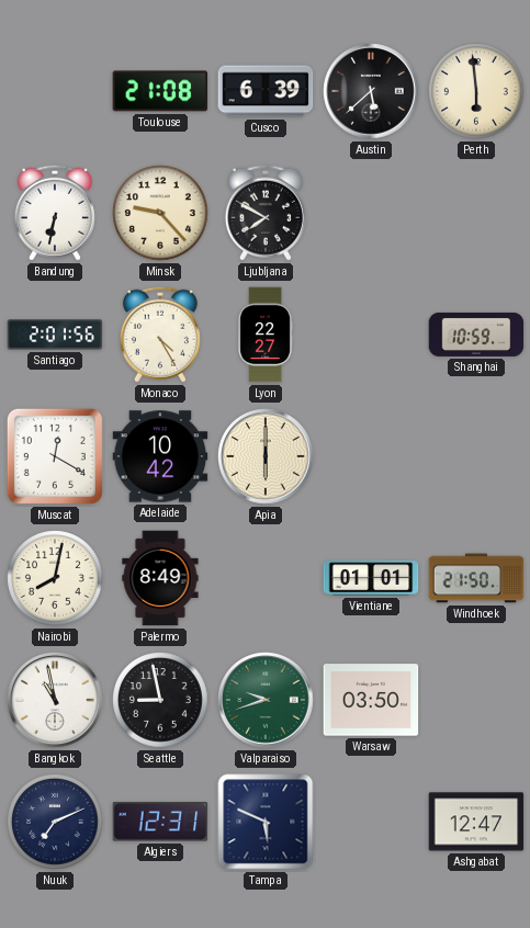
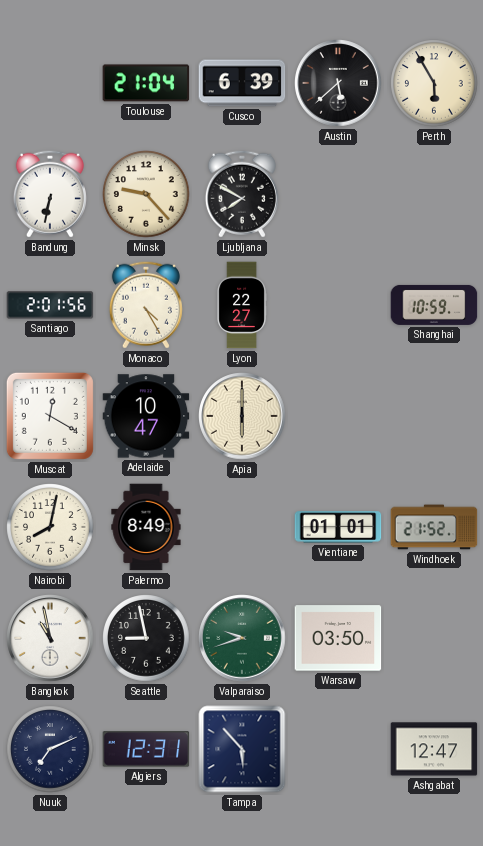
Toulouse: 21:08 -> 21:04
Perth: 5:59 -> 5:55
Adelaide: 10:42 -> 10:47
Windhoek: 21:50 -> 21:52
Tampa: 5:49 -> 5:53
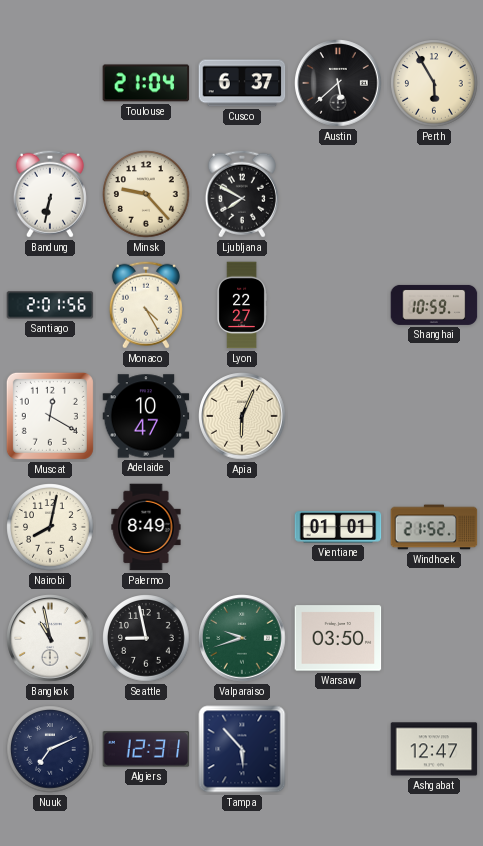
Cusco: 6:39 -> 6:37
Apia: 6:00 -> 6:04
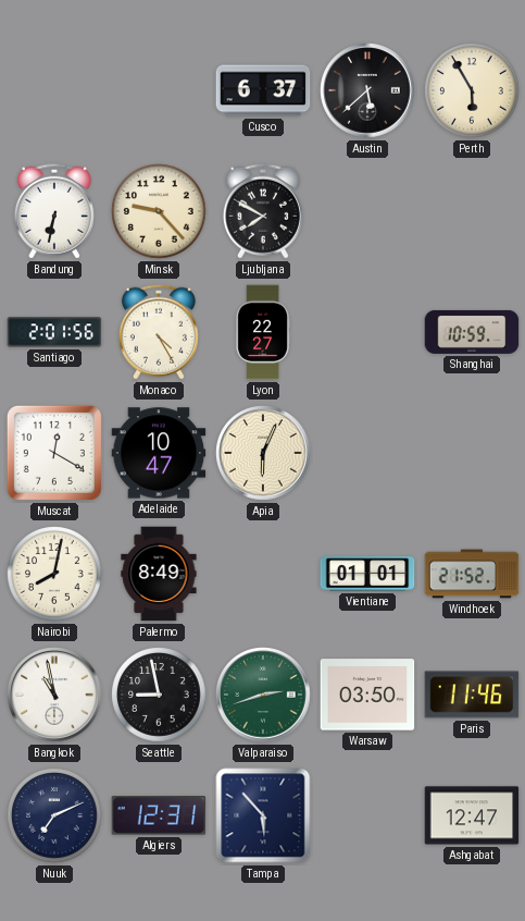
Toulouse: 21:04 -> none
Valparaiso: 9:42 -> 2:42
Paris: none -> 11:46
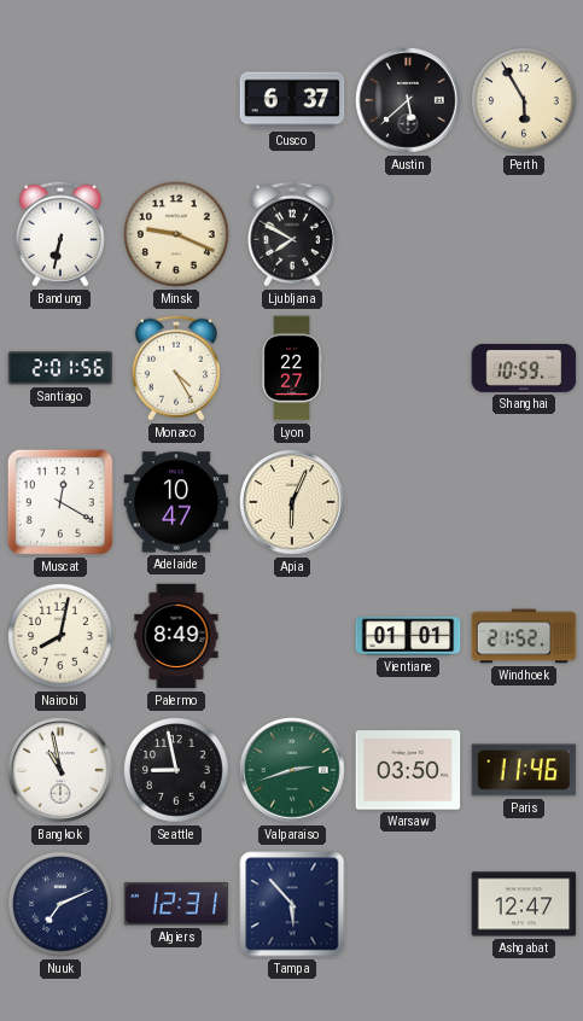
Minsk: 9:23 -> 9:19
